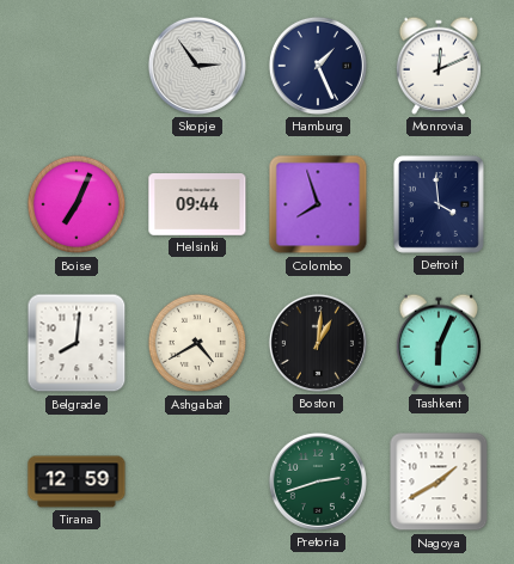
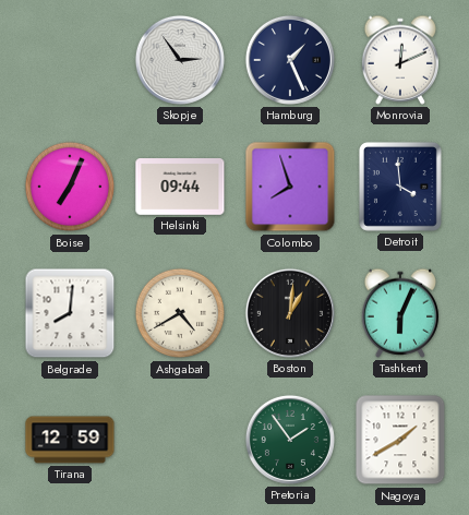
Pretoria: 2:42 -> 1:54
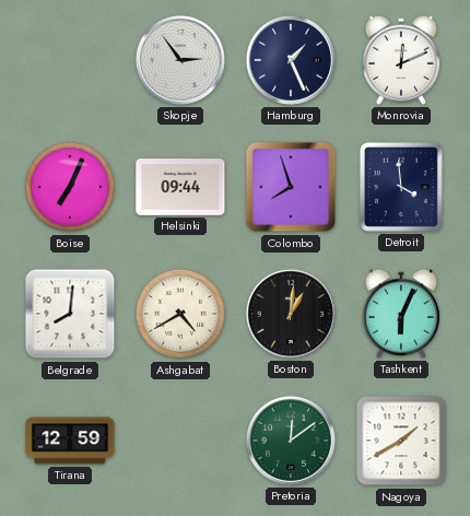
Pretoria: 1:54 -> 12:09
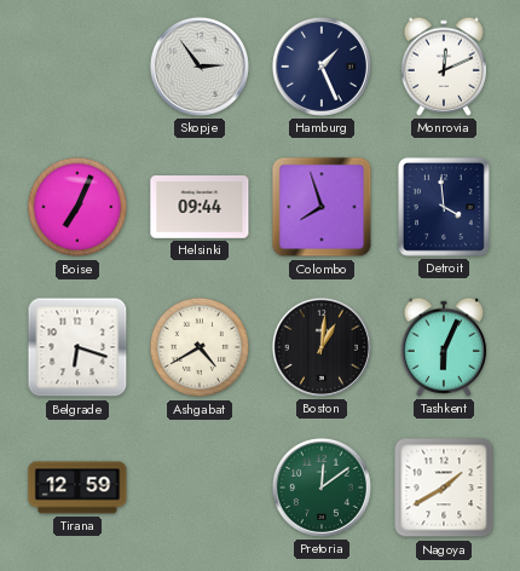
Belgrade: 8:01 -> 6:18
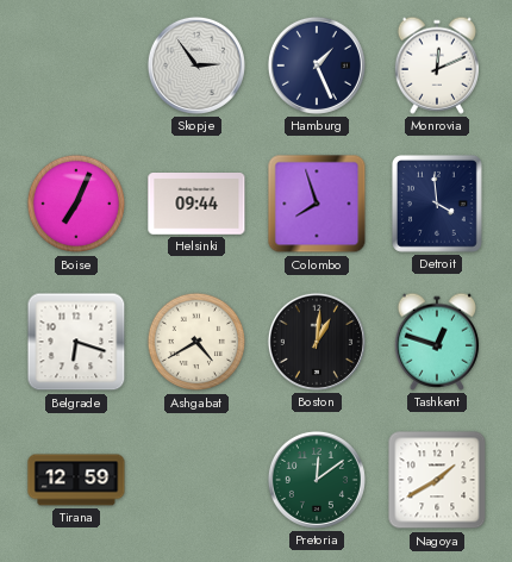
Tashkent: 6:04 -> 12:48
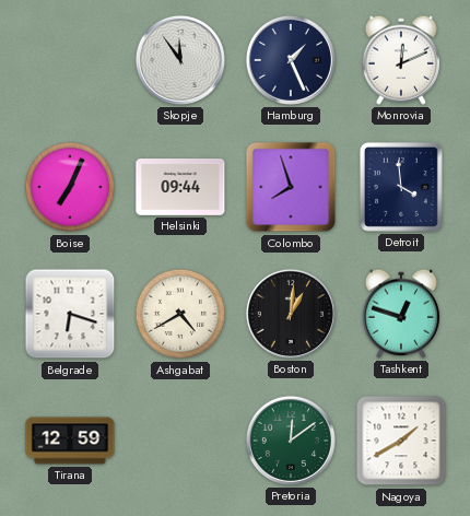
Skopje: 2:54 -> 11:54
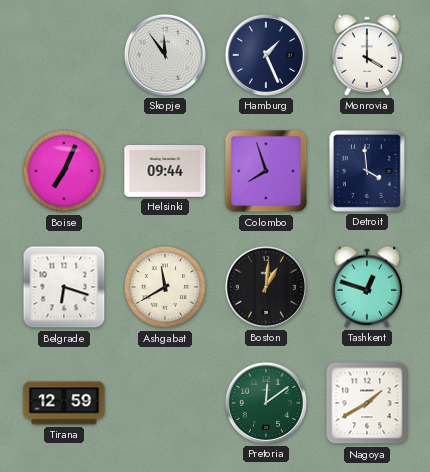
Monrovia: 12:11 -> 4:00
Ashgabat: 4:40 -> 11:40
